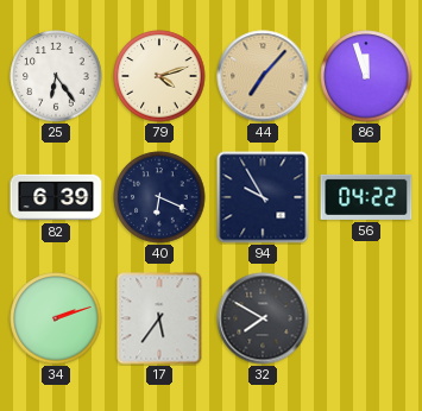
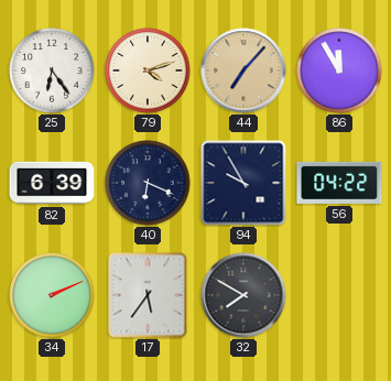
86: 11:57 -> 11:55
34: 2:12 -> 2:11
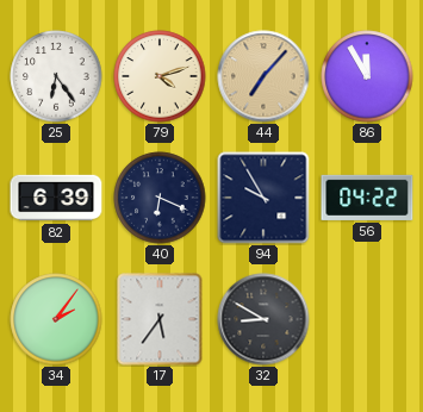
34: 2:11 -> 2:06
32: 7:50 -> 8:50
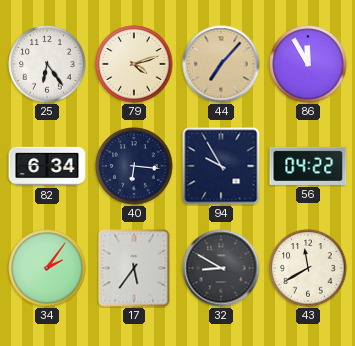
82: 6:39 -> 6:34
40: 6:19 -> 6:16
43: none -> 11:40
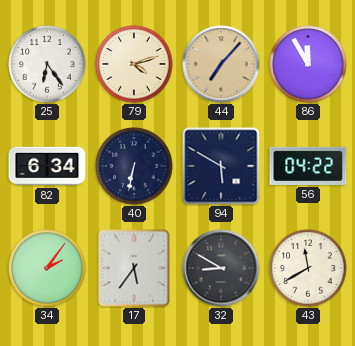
40: 6:16 -> 6:32
94: 9:55 -> 5:50
